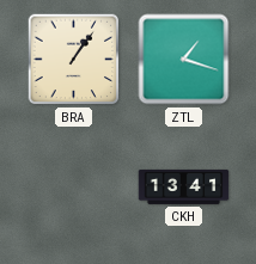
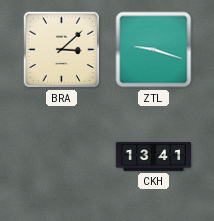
BRA: 1:06 -> 3:08
ZTL: 1:18 -> 9:18
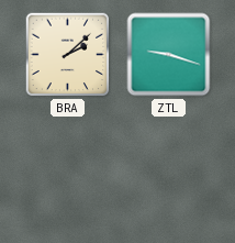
BRA: 3:08 -> 2:08
CKH: 13:41 -> none
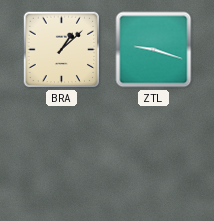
BRA: 2:08 -> 1:08
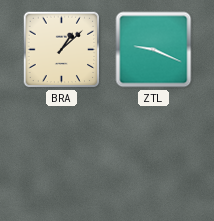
ZTL: 9:18 -> 9:19
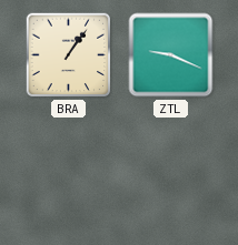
BRA: 1:08 -> 1:06
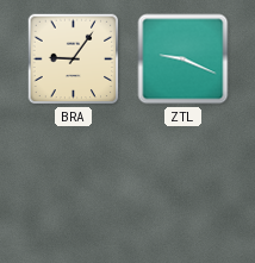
BRA: 1:06 -> 9:06
